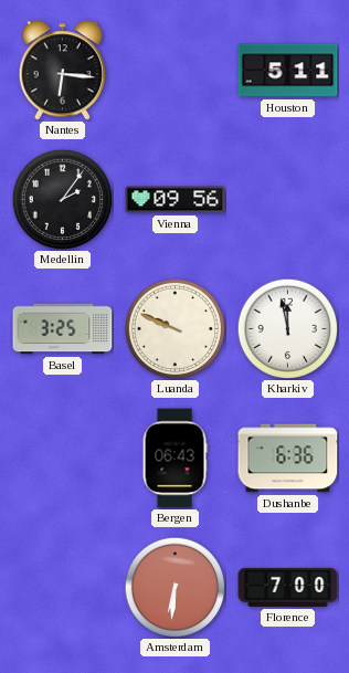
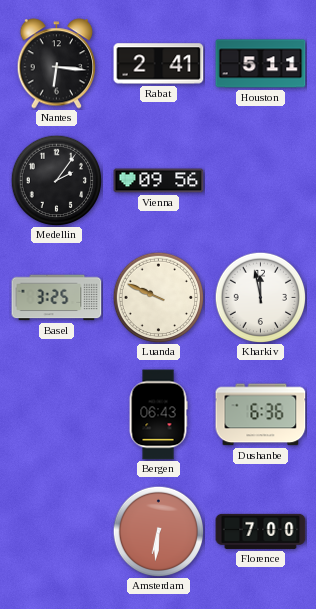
Rabat: none -> 2:41
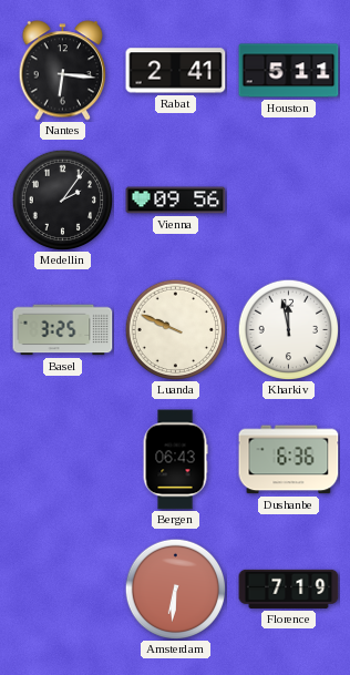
Florence: 7:00 -> 7:19
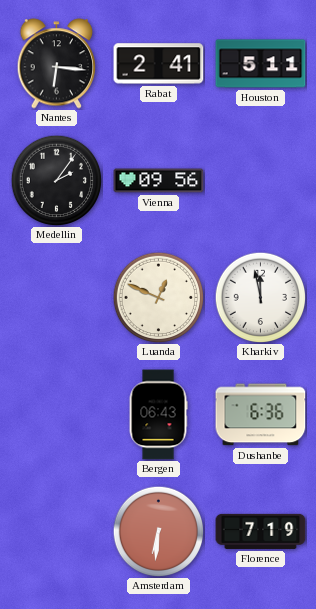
Basel: 3:25 -> none
Luanda: 9:49 -> 12:49
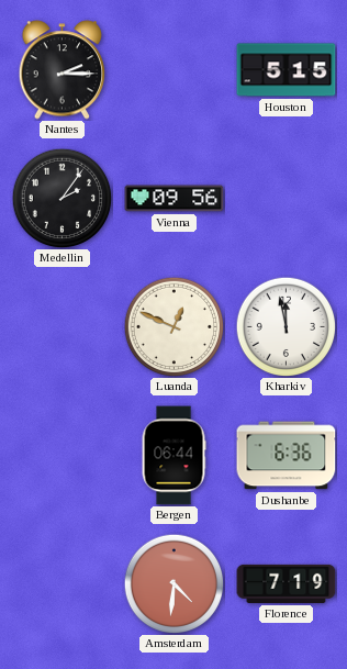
Nantes: 6:16 -> 2:15
Rabat: 2:41 -> none
Houston: 5:11 -> 5:15
Bergen: 06:43 -> 06:44
Amsterdam: 6:31 -> 4:31
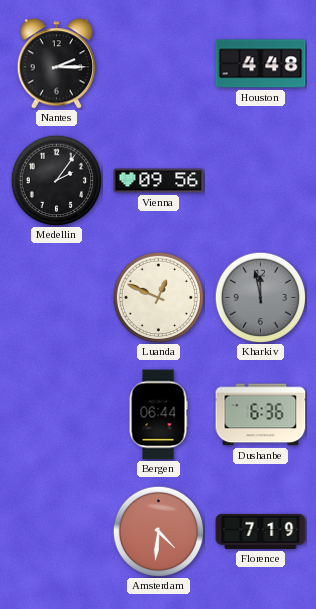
Houston: 5:15 -> 4:48
Kharkiv dial: white -> grey
